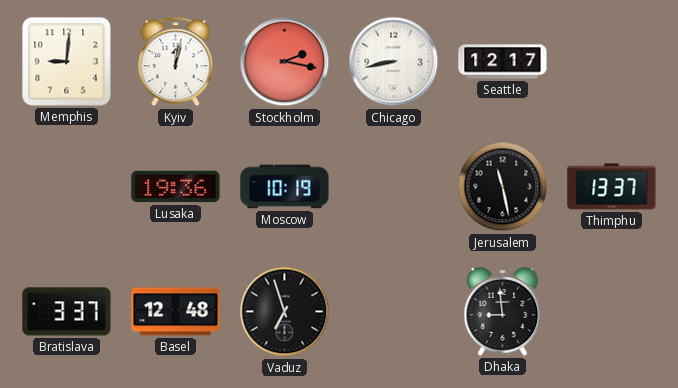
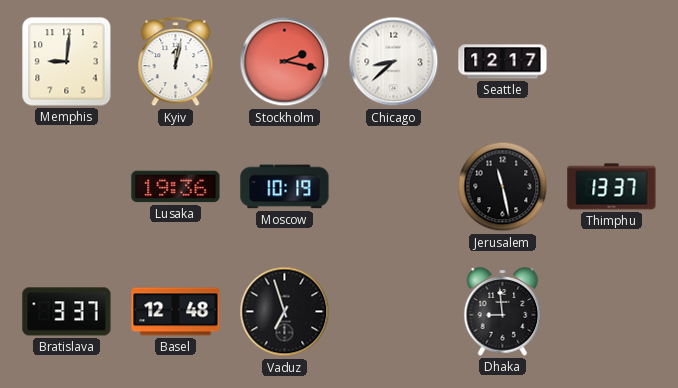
Chicago: 8:43 -> 8:38
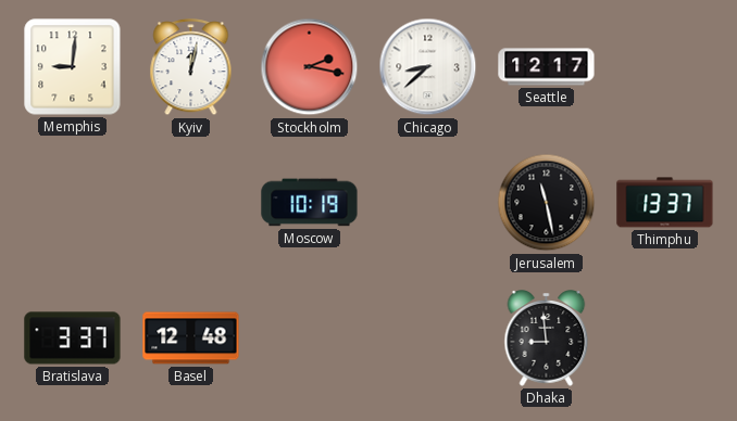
Lusaka: 19:36 -> none
Vaduz: 6:57 -> none
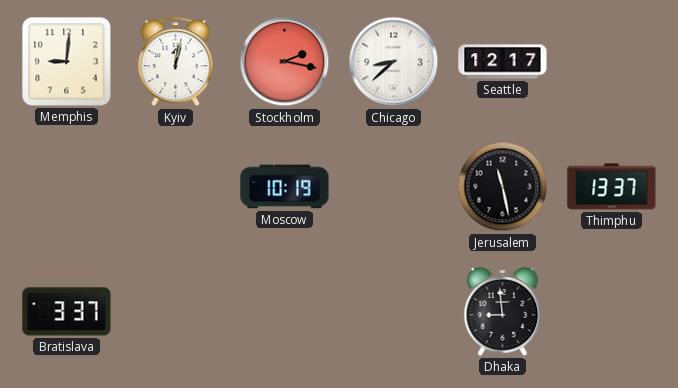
Basel: 12:48 -> none
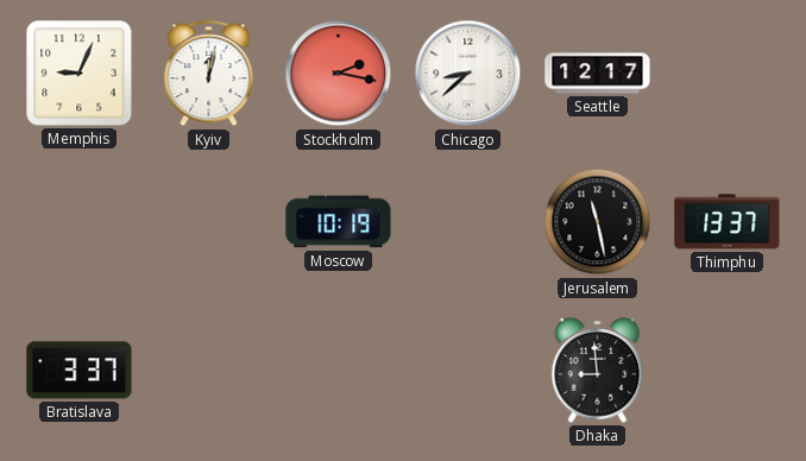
Memphis: 9:01 -> 9:04
